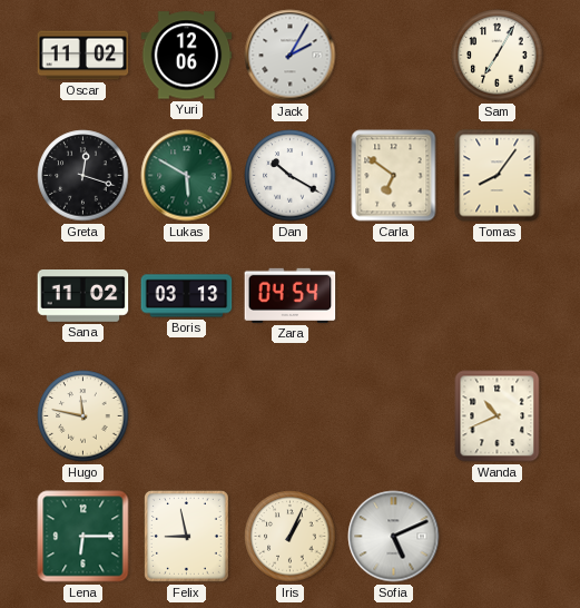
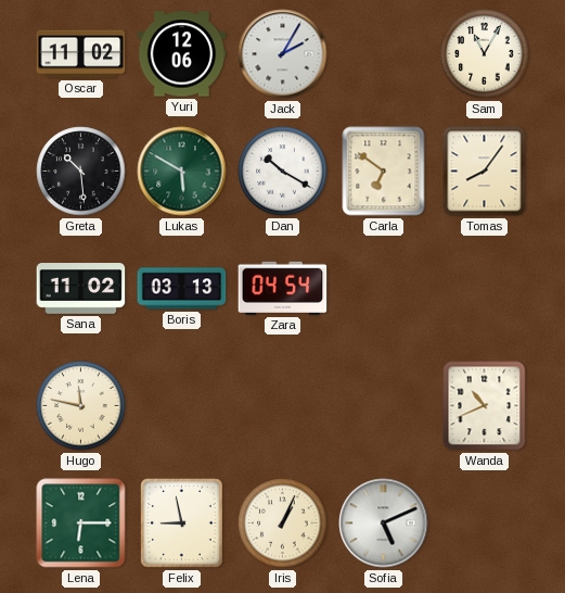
Sam: 7:05 -> 11:05
Greta: 12:18 -> 10:29
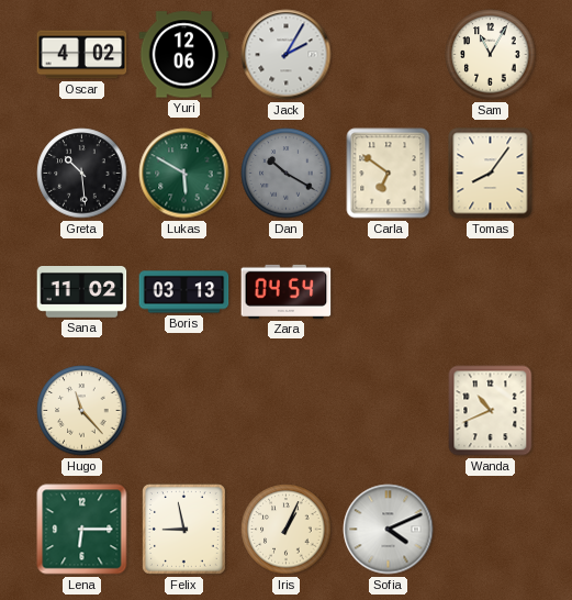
Oscar: 11:02 -> 4:02
Dan dial: white -> grey
Hugo: 11:47 -> 11:23
Sofia: 5:11 -> 4:11
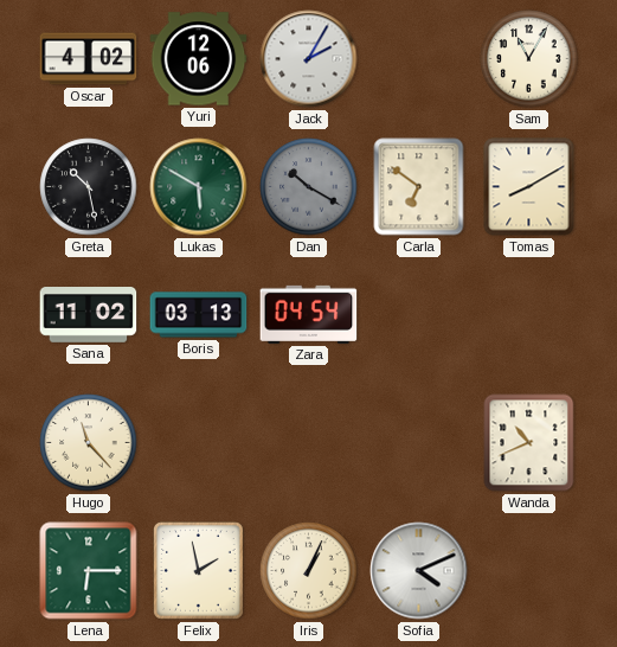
Greta: 10:29 -> 10:28
Tomas: 8:06 -> 8:10
Felix: 8:58 -> 1:58
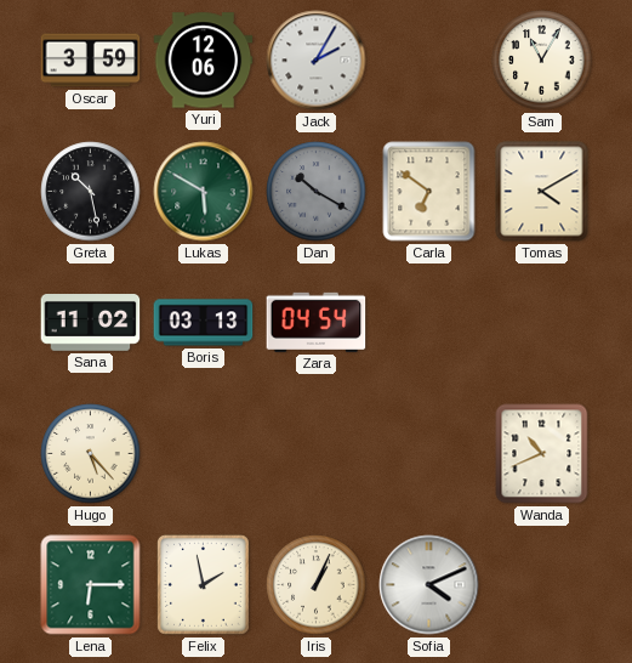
Oscar: 4:02 -> 3:59
Tomas: 8:10 -> 4:10
Hugo: 11:23 -> 5:23
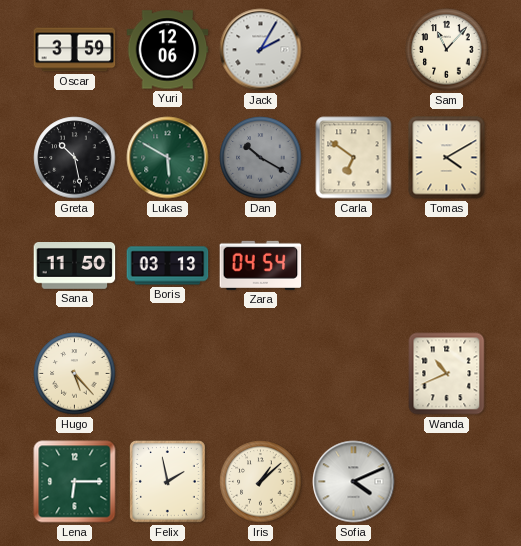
Sam: 11:05 -> 11:07
Sana: 11:02 -> 11:50
Iris: 1:04 -> 1:08
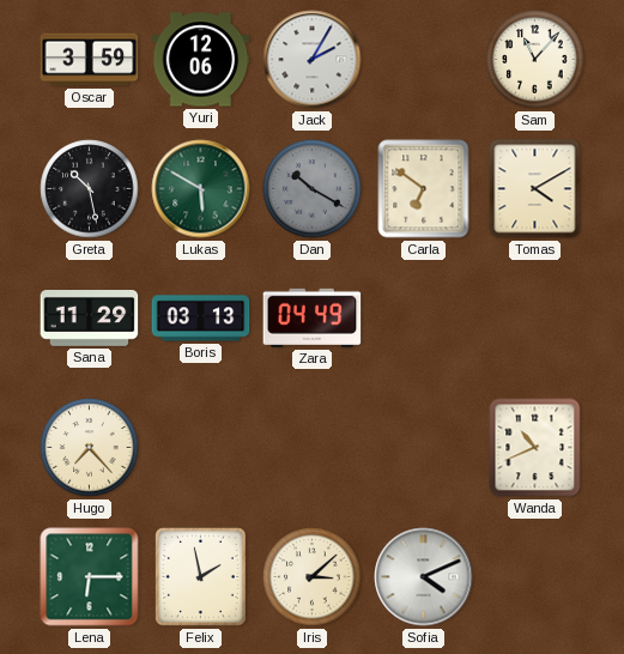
Sana: 11:50 -> 11:29
Zara: 04:54 -> 04:49
Hugo: 5:23 -> 7:23
Iris: 1:08 -> 3:08
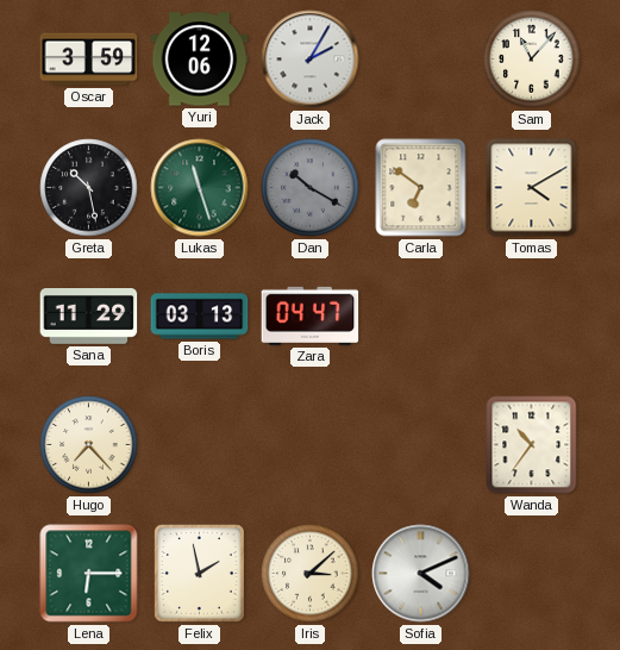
Lukas: 5:50 -> 11:27
Zara: 04:49 -> 04:47
Wanda: 10:41 -> 10:36
